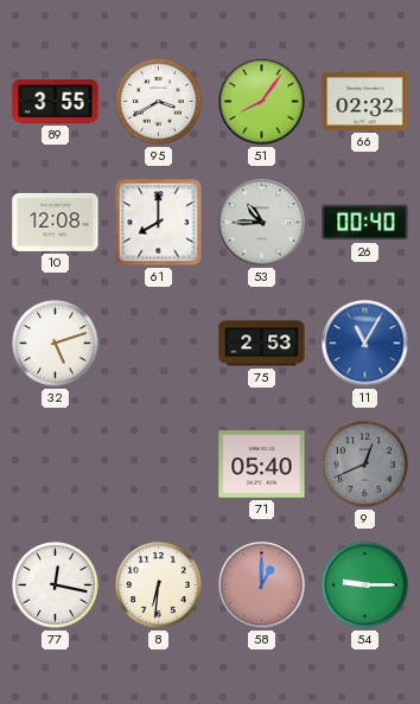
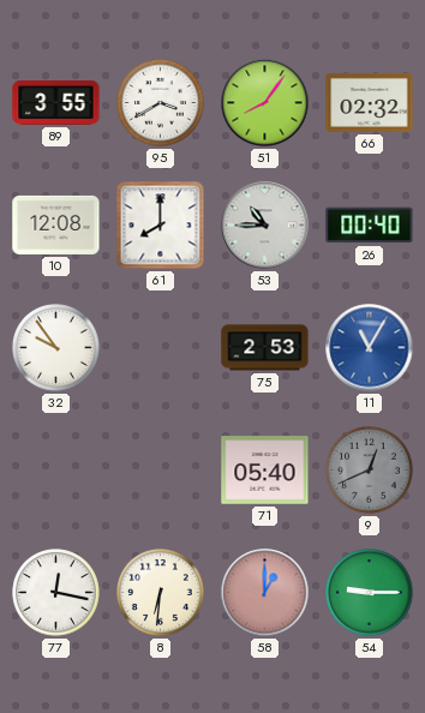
32: 5:12 -> 9:54
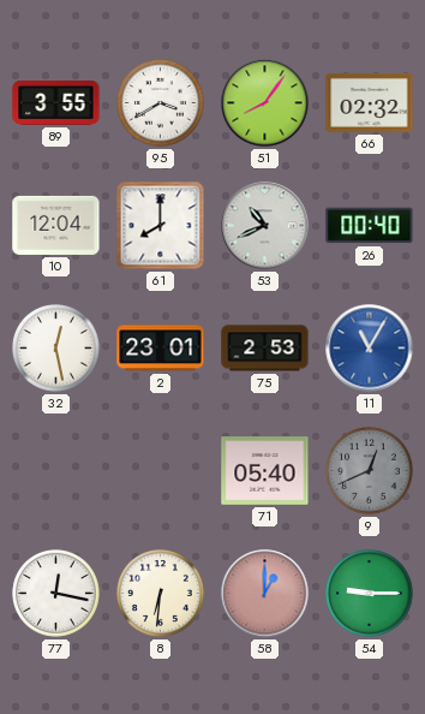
10: 12:08 -> 12:04
53: 10:45 -> 10:41
32: 9:54 -> 12:28
2: none -> 23:01
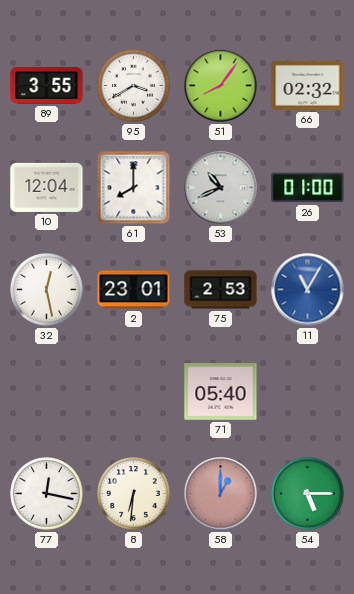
26: 00:40 -> 01:00
9: 12:41 -> none
54: 9:15 -> 5:15
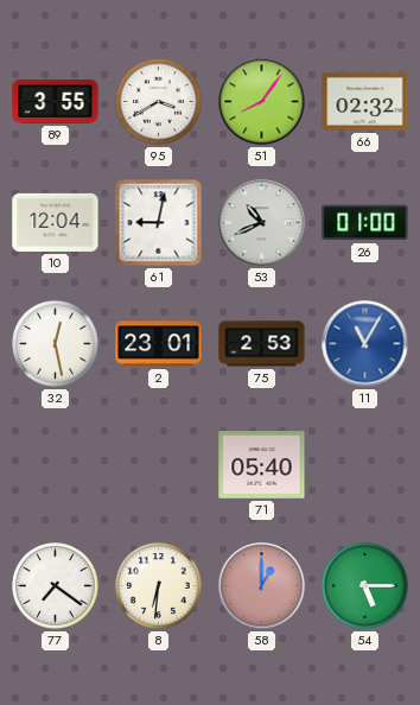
61: 8:00 -> 9:02
77: 12:17 -> 7:21
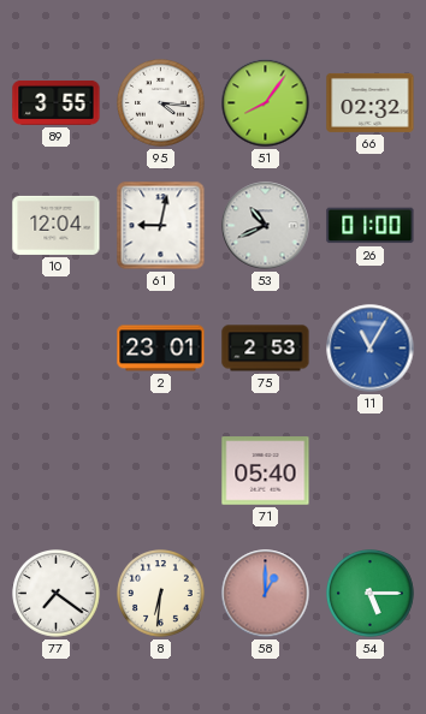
95: 3:40 -> 4:16
32: 12:28 -> none
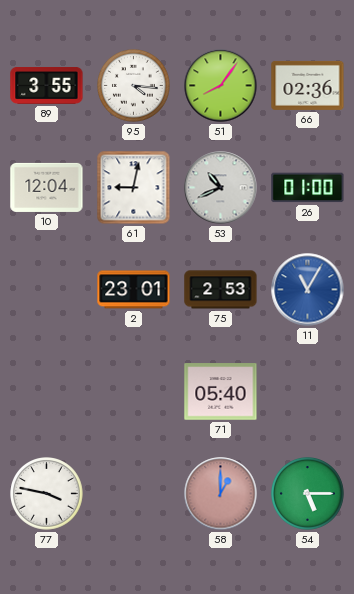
66: 02:32 -> 02:36
77: 7:21 -> 3:47
8: 6:31 -> none
